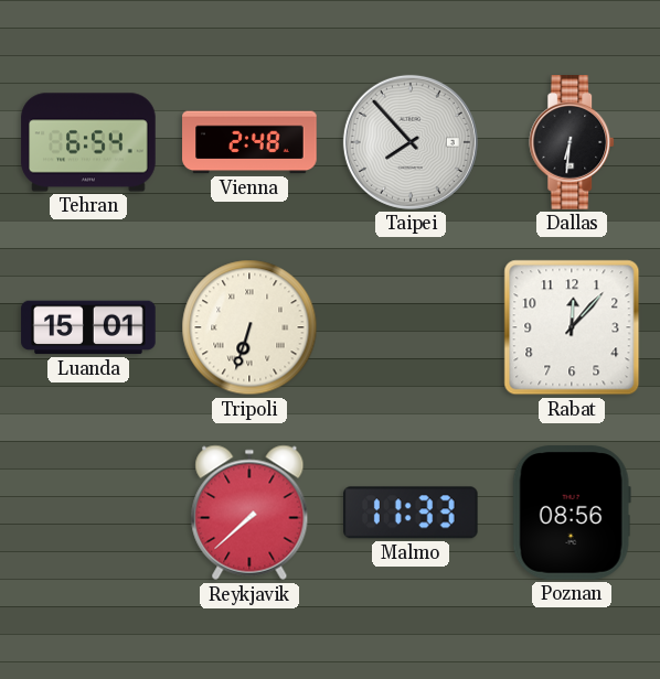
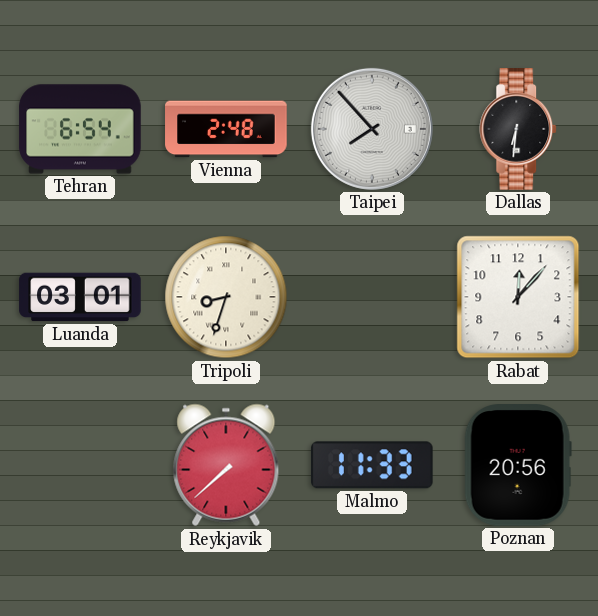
Luanda: 15:01 -> 03:01
Tripoli: 6:33 -> 8:33
Poznan: 08:56 -> 20:56
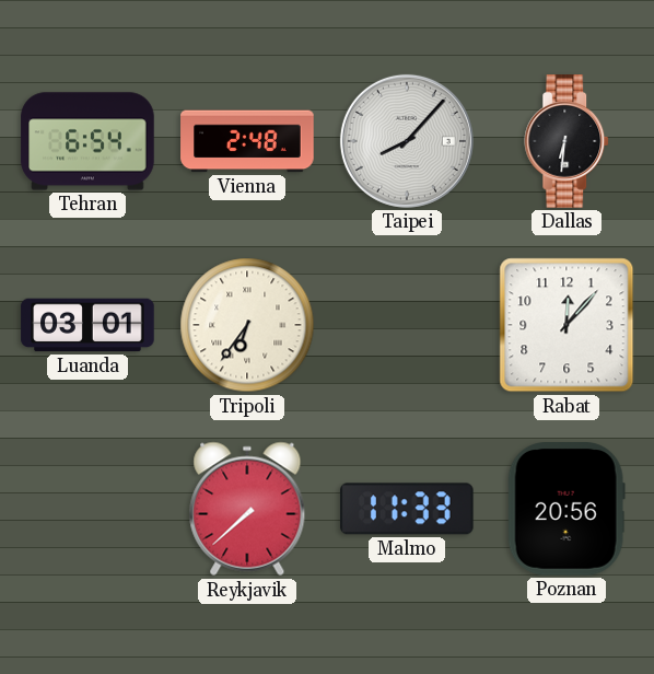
Taipei: 7:53 -> 8:07
Tripoli: 8:33 -> 6:36
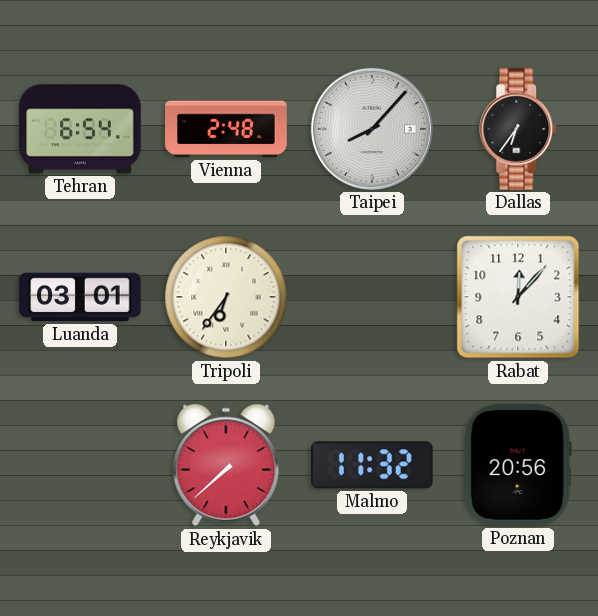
Dallas: 6:31 -> 6:36
Malmo: 11:33 -> 11:32
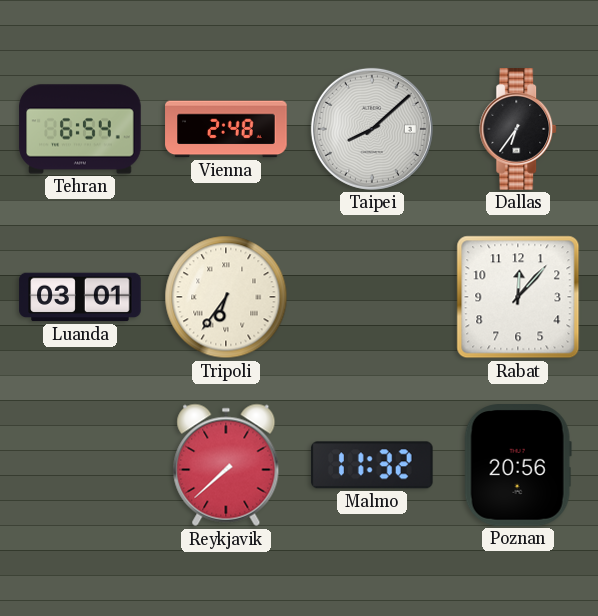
Taipei: 8:07 -> 8:08
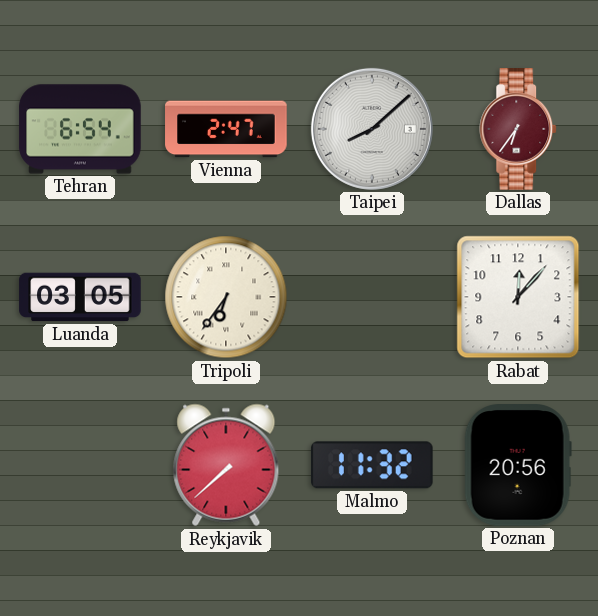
Vienna: 2:48 -> 2:47
Dallas dial: black -> burgundy
Luanda: 03:01 -> 03:05
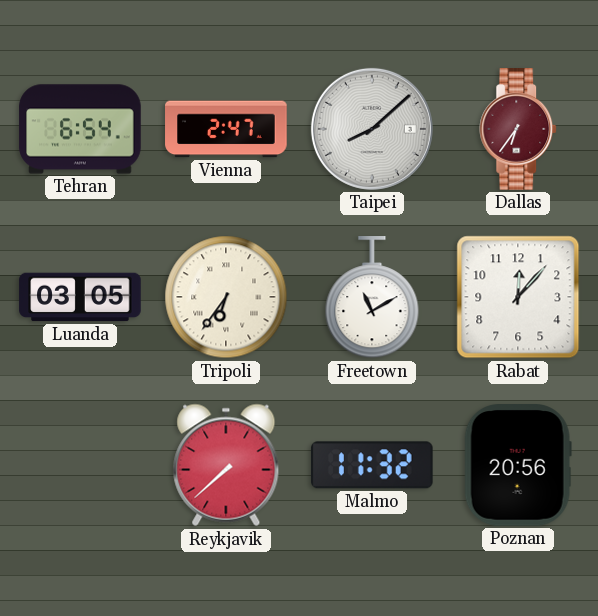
Freetown: none -> 11:10
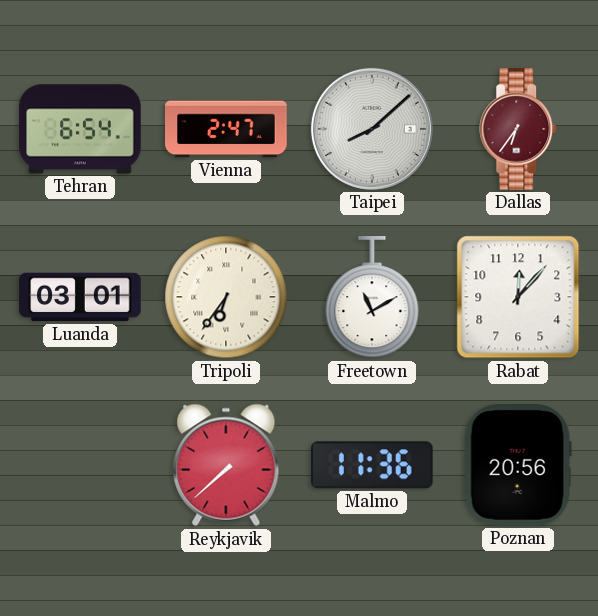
Luanda: 03:05 -> 03:01
Malmo: 11:32 -> 11:36
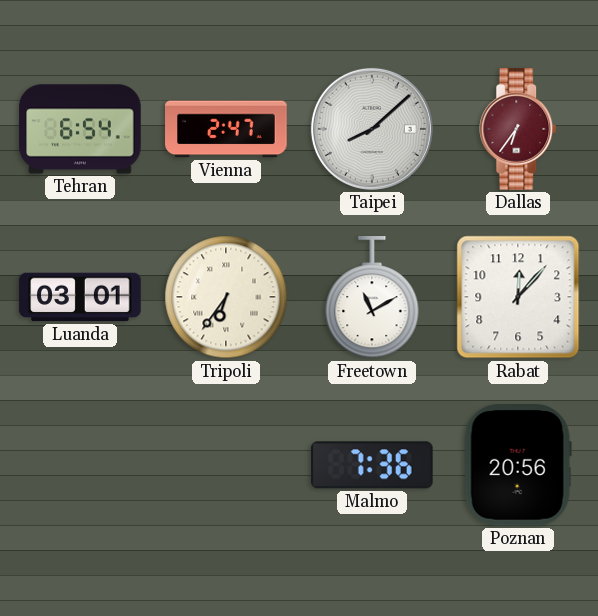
Reykjavik: 7:38 -> none
Malmo: 11:36 -> 7:36
